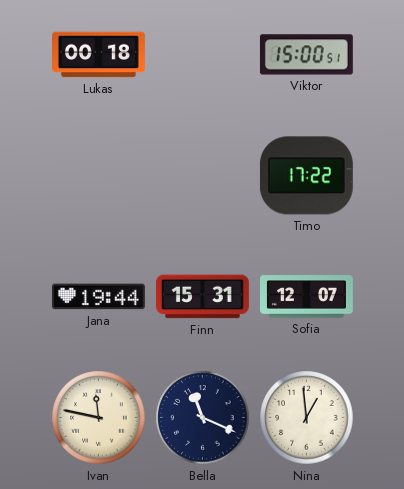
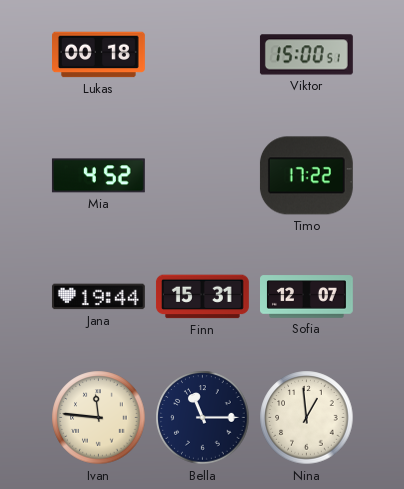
Mia: none -> 4:52
Ivan: 11:47 -> 11:46
Bella: 11:19 -> 11:15
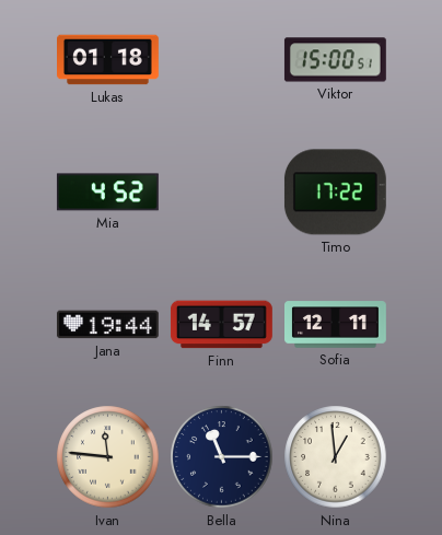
Lukas: 00:18 -> 01:18
Finn: 15:31 -> 14:57
Sofia: 12:07 -> 12:11
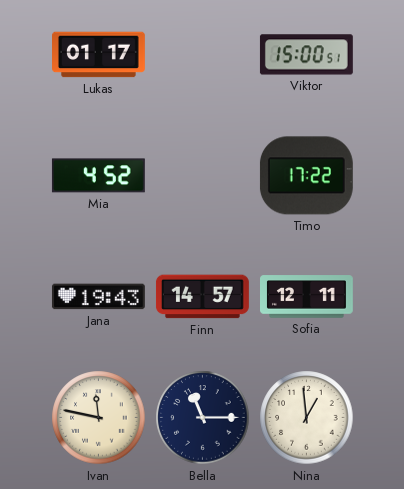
Lukas: 01:18 -> 01:17
Jana: 19:44 -> 19:43
Ivan: 11:46 -> 11:47
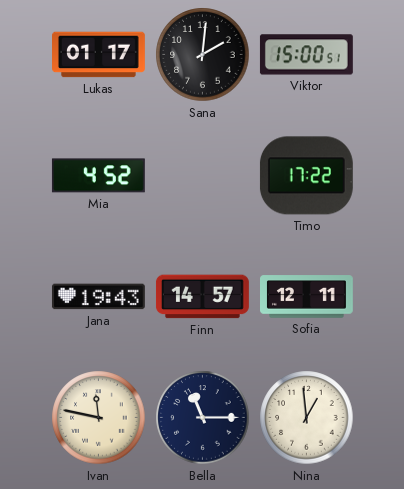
Sana: none -> 2:01
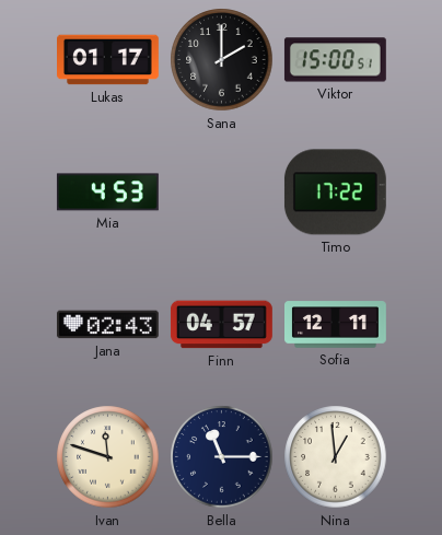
Sana: 2:01 -> 2:00
Mia: 4:52 -> 4:53
Jana: 19:43 -> 02:43
Finn: 14:57 -> 04:57
Ivan: 11:47 -> 11:48
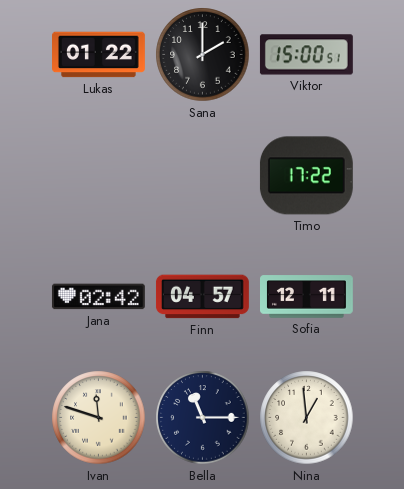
Lukas: 01:17 -> 01:22
Mia: 4:53 -> none
Jana: 02:43 -> 02:42
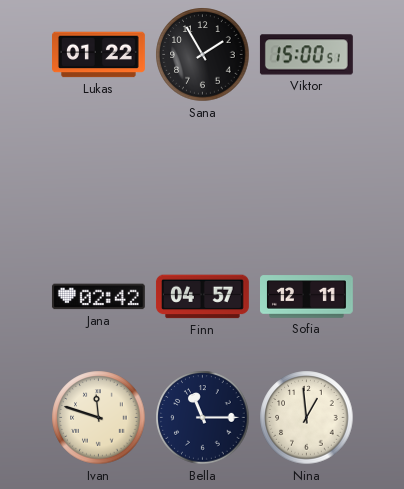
Sana: 2:00 -> 1:55
Timo: 17:22 -> none
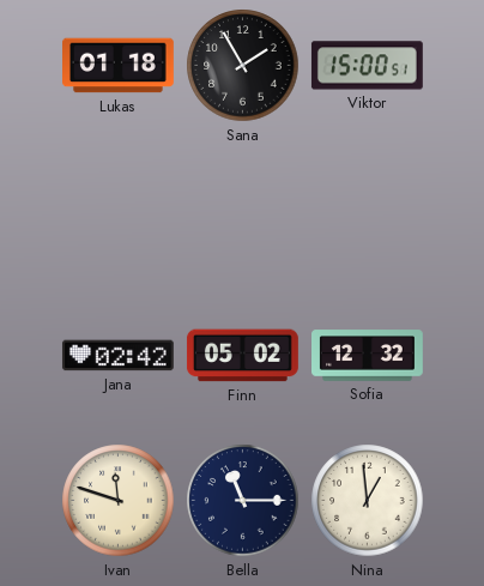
Lukas: 01:22 -> 01:18
Finn: 04:57 -> 05:02
Sofia: 12:11 -> 12:32
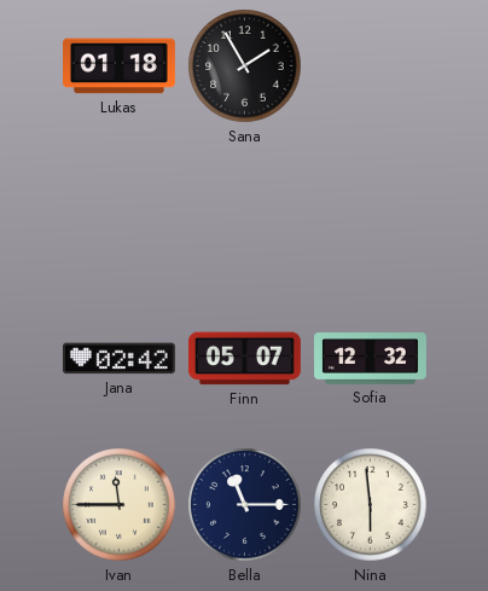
Viktor: 15:00 -> none
Finn: 05:02 -> 05:07
Ivan: 11:48 -> 11:45
Nina: 12:59 -> 5:59
